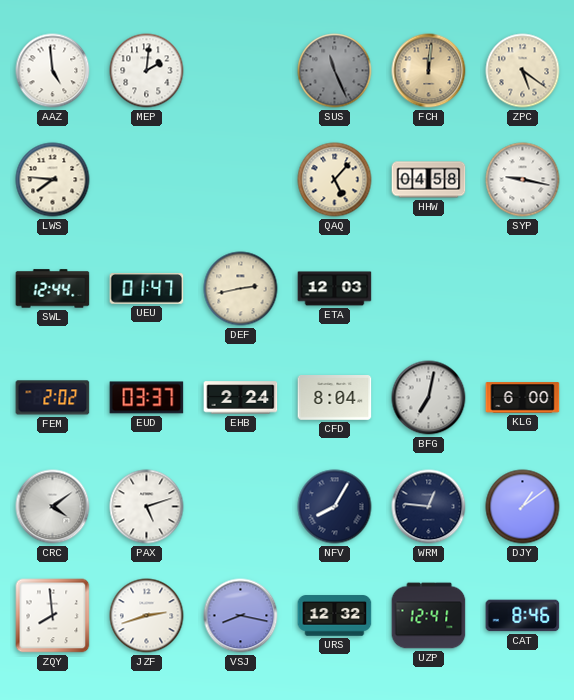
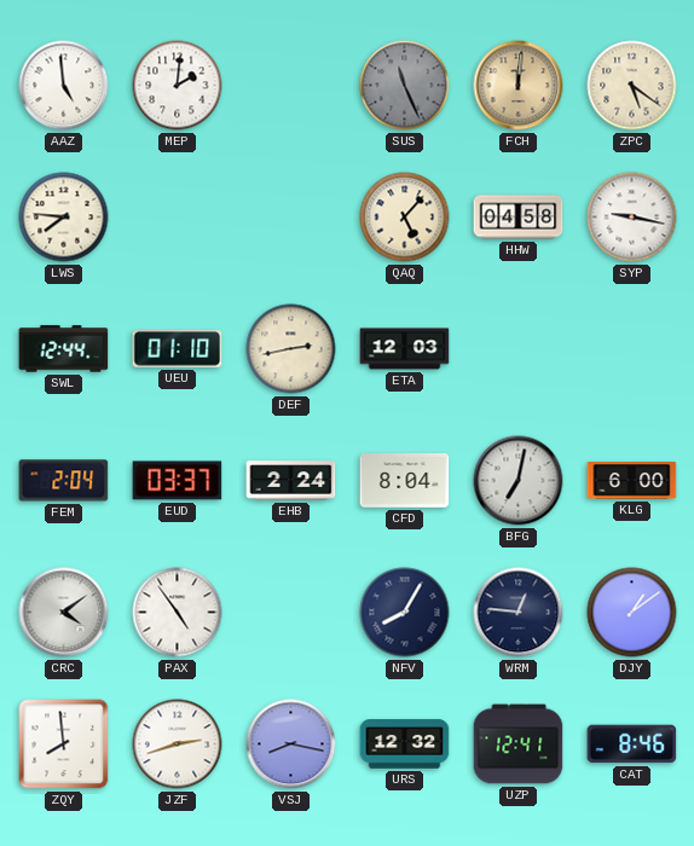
UEU: 01:47 -> 01:10
FEM: 2:02 -> 2:04
PAX: 5:12 -> 4:54
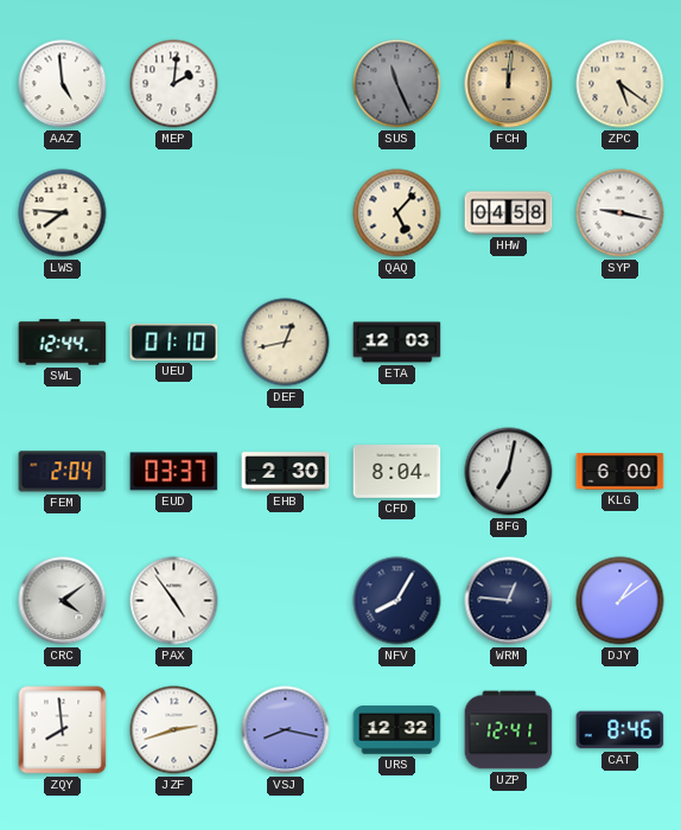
DEF: 2:43 -> 12:43
EHB: 2:24 -> 2:30
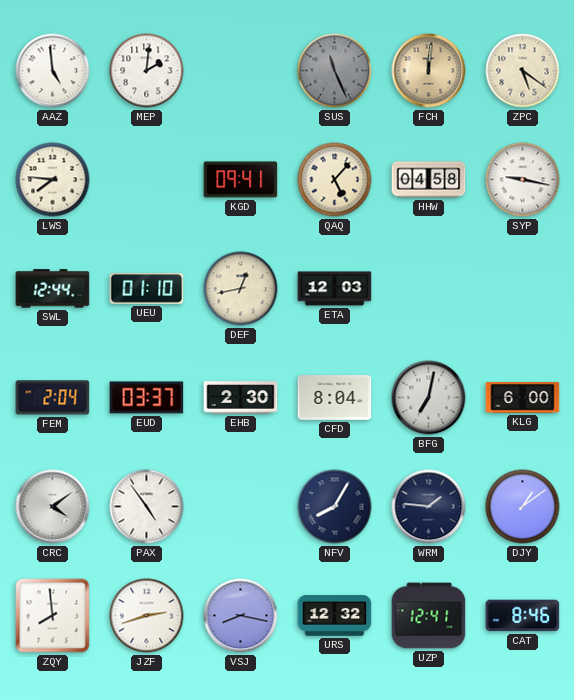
KGD: none -> 09:41
WRM: 12:46 -> 1:46
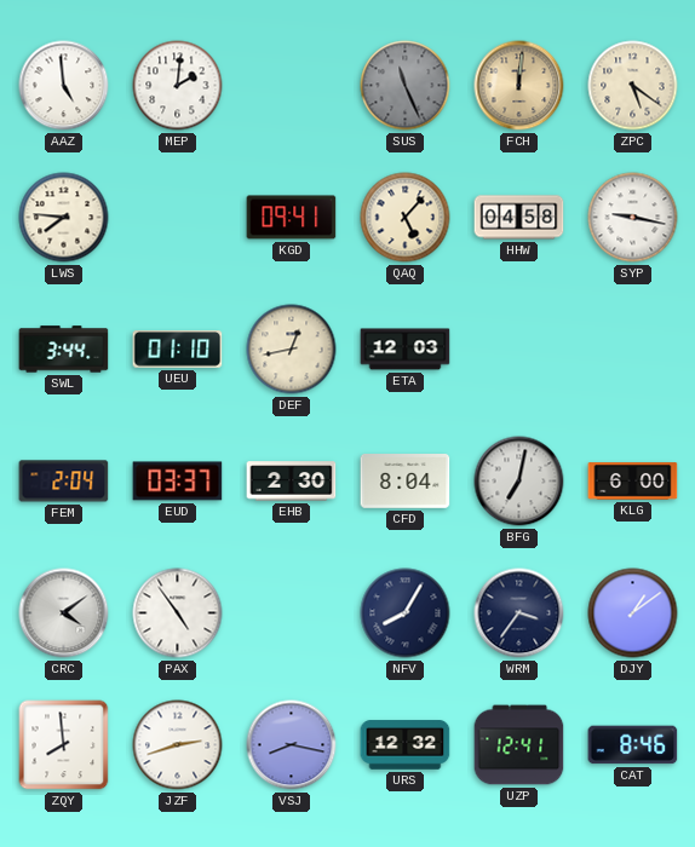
SWL: 12:44 -> 3:44
WRM: 1:46 -> 3:36
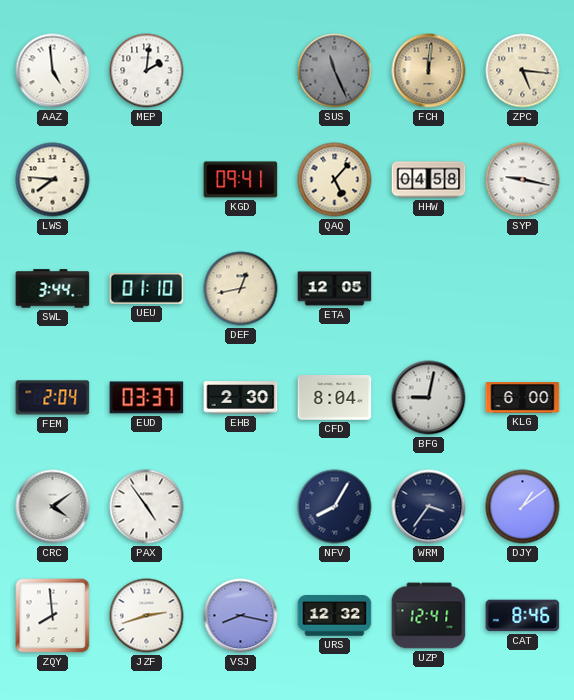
ZPC: 5:21 -> 5:16
ETA: 12:03 -> 12:05
BFG: 7:02 -> 9:02
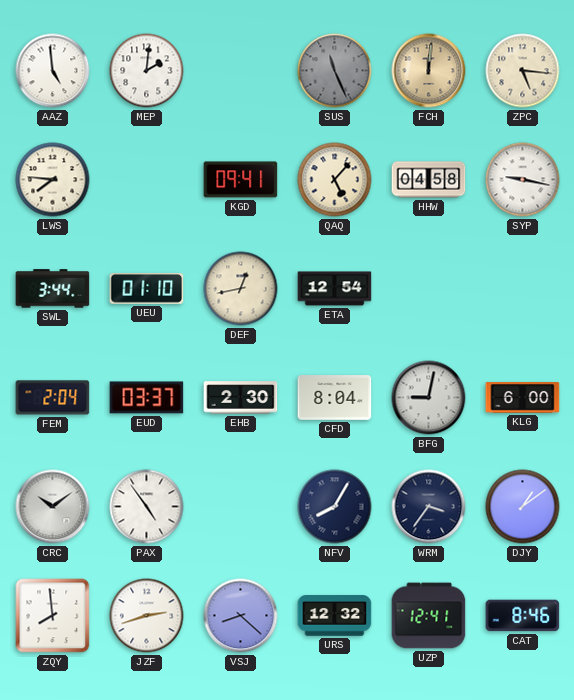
ETA: 12:05 -> 12:54
CRC: 4:09 -> 10:09
VSJ: 8:17 -> 8:22
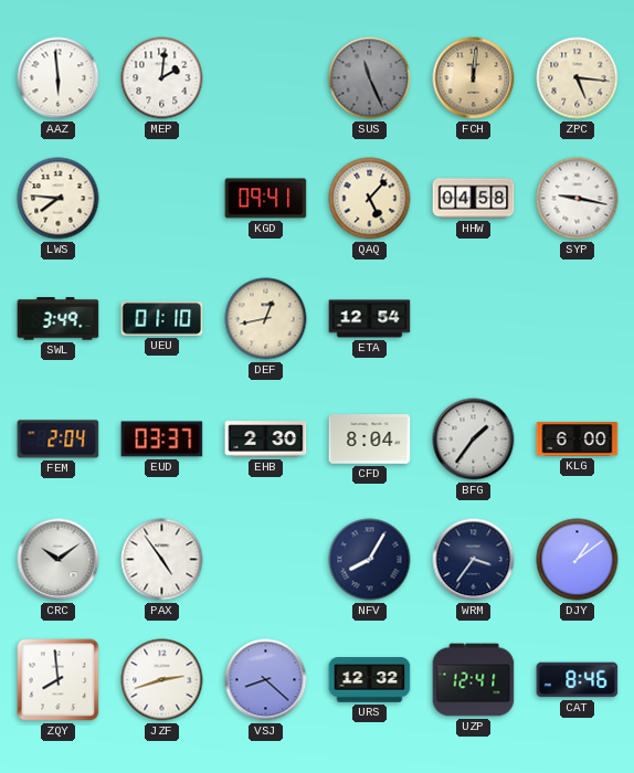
AAZ: 4:59 -> 5:59
SWL: 3:44 -> 3:49
BFG: 9:02 -> 1:36
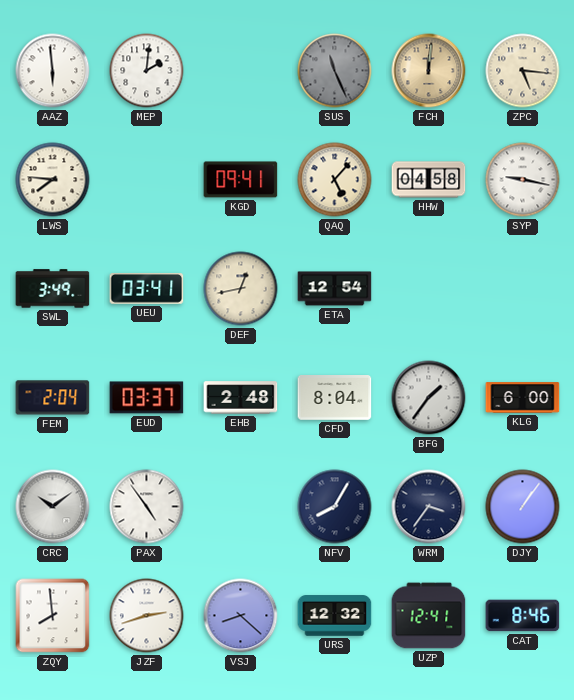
UEU: 01:10 -> 03:41
EHB: 2:30 -> 2:48
DJY: 1:09 -> 1:06
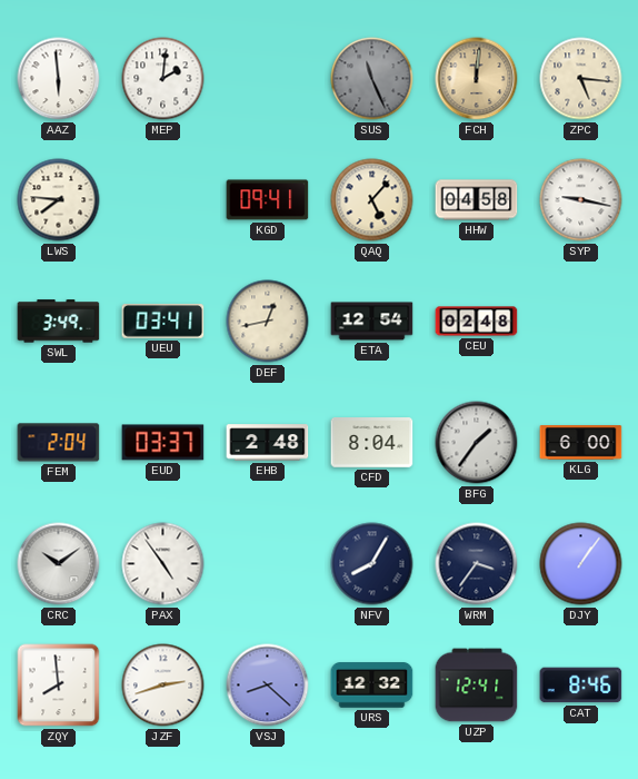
CEU: none -> 02:48
